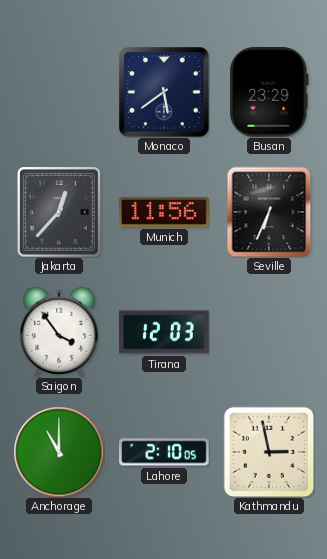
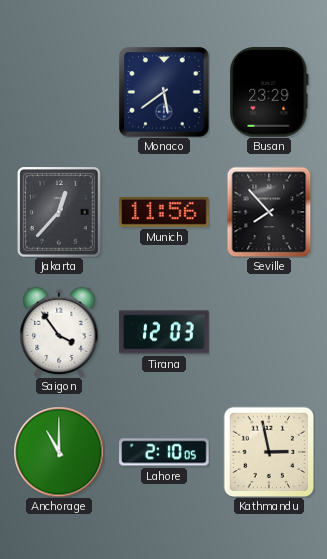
Seville: 6:34 -> 7:53
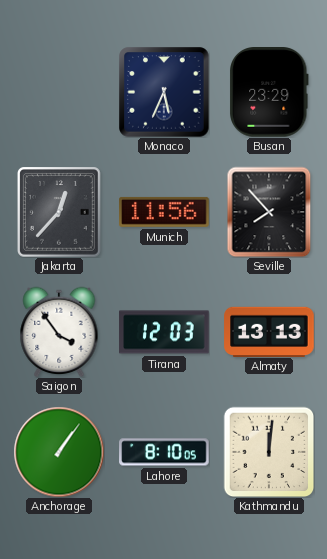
Monaco: 5:39 -> 5:34
Almaty: none -> 13:13
Anchorage: 11:00 -> 1:06
Lahore: 2:10 -> 8:10
Kathmandu: 2:58 -> 12:01
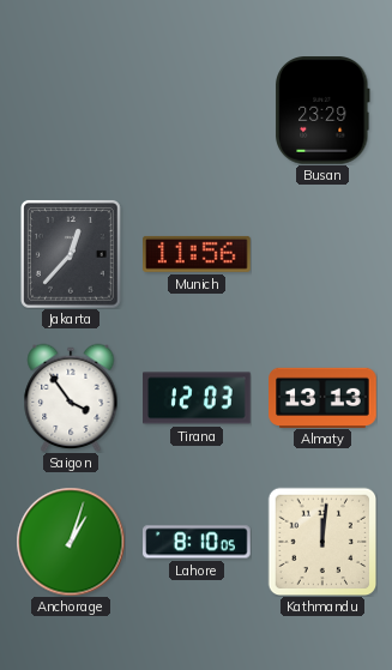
Monaco: 5:34 -> none
Seville: 7:53 -> none
Anchorage: 1:06 -> 1:03
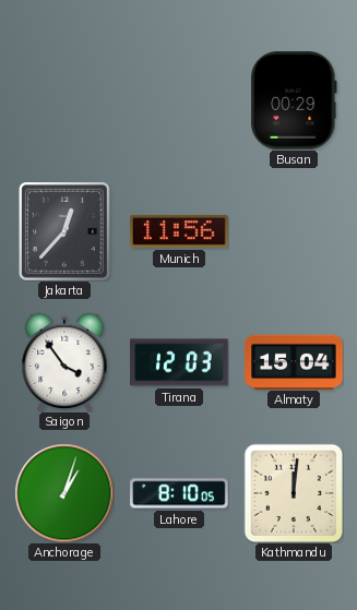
Busan: 23:29 -> 00:29
Almaty: 13:13 -> 15:04
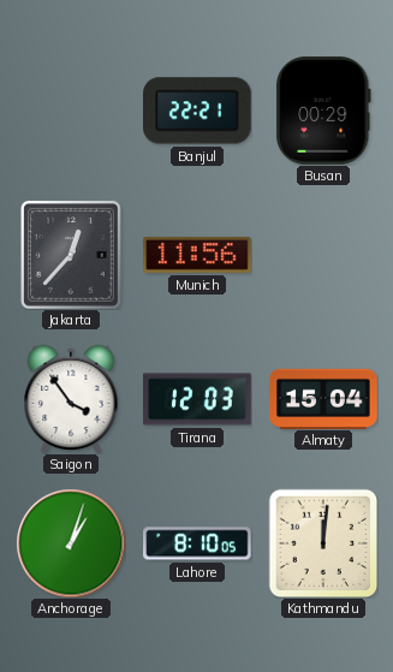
Banjul: none -> 22:21
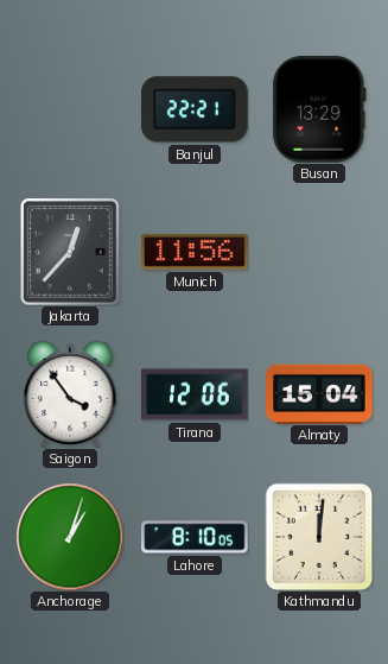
Busan: 00:29 -> 13:29
Tirana: 12:03 -> 12:06
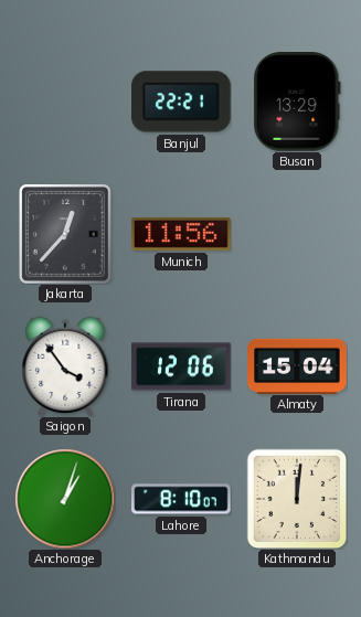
Lahore: 8:10:05 -> 8:10:07
